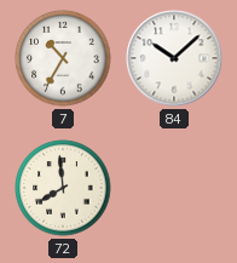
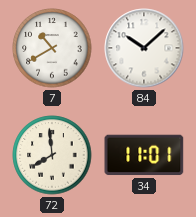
7: 10:35 -> 10:40
34: none -> 11:01
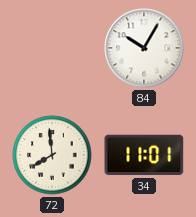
7: 10:40 -> none
84: 10:08 -> 10:05
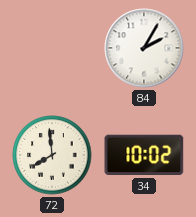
84: 10:05 -> 2:05
34: 11:01 -> 10:02
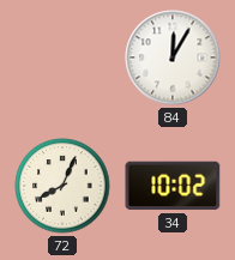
84: 2:05 -> 12:05
72: 7:59 -> 8:04
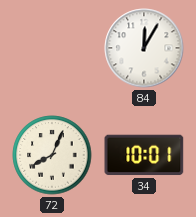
34: 10:02 -> 10:01
